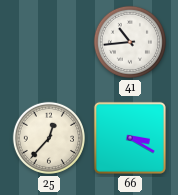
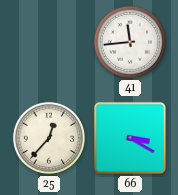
41: 10:44 -> 11:44
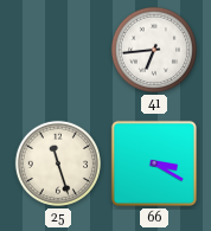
41: 11:44 -> 6:44
25: 12:37 -> 11:27
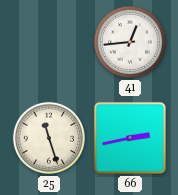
41: 6:44 -> 12:44
66: 3:20 -> 2:43
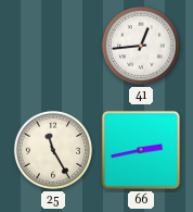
25: 11:27 -> 11:25
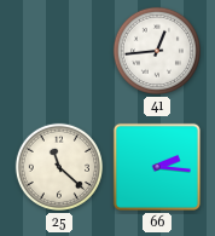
25: 11:25 -> 11:22
66: 2:43 -> 2:16
